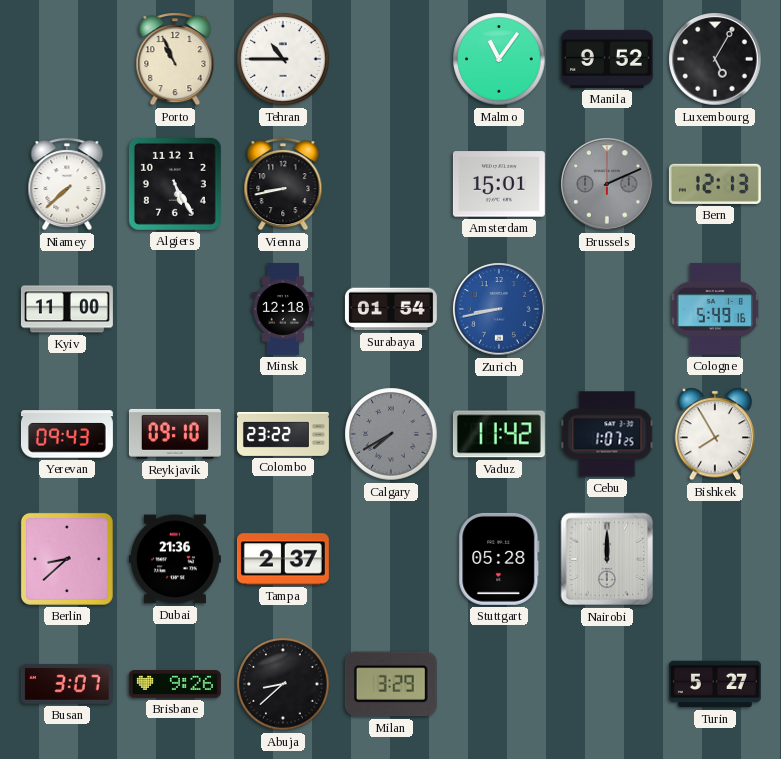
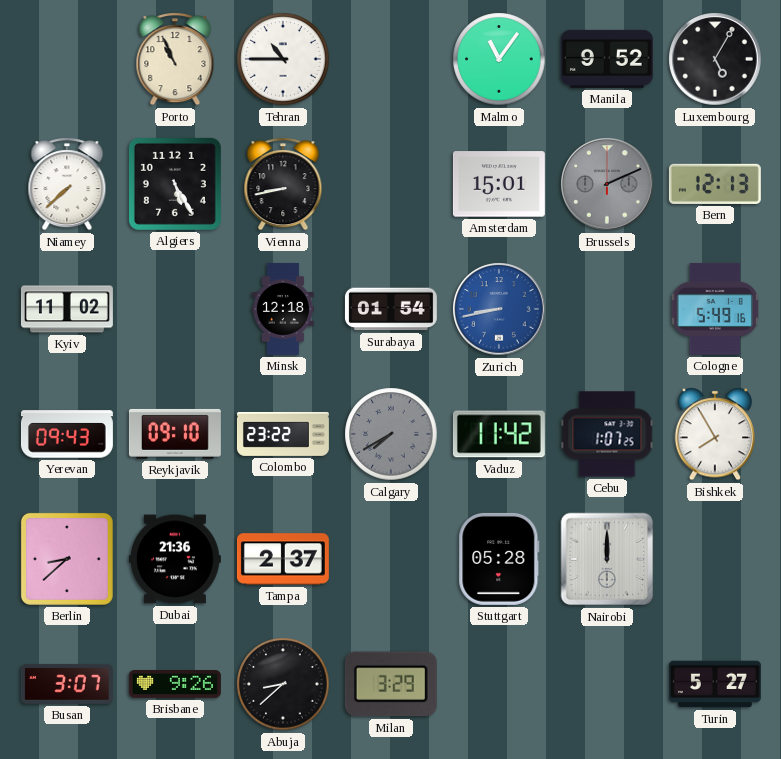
Kyiv: 11:00 -> 11:02
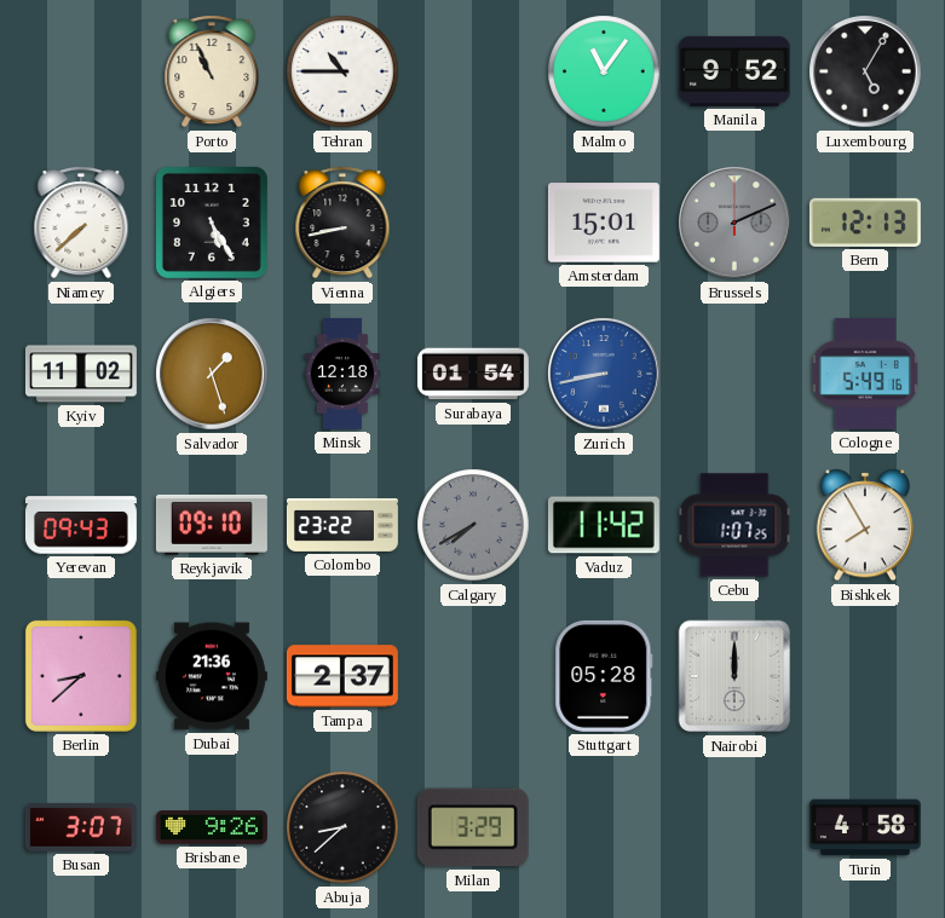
Salvador: none -> 1:27
Turin: 5:27 -> 4:58
